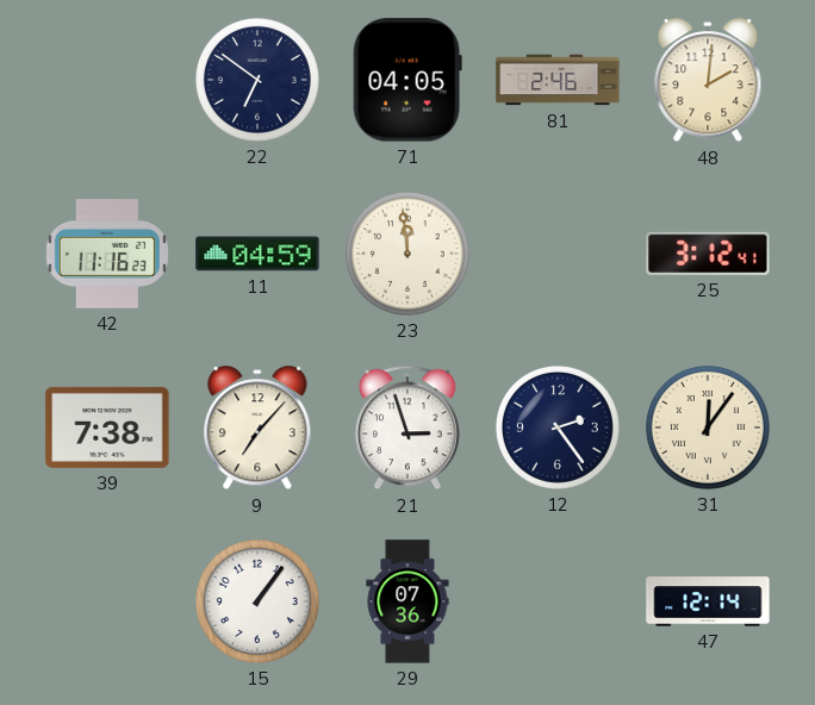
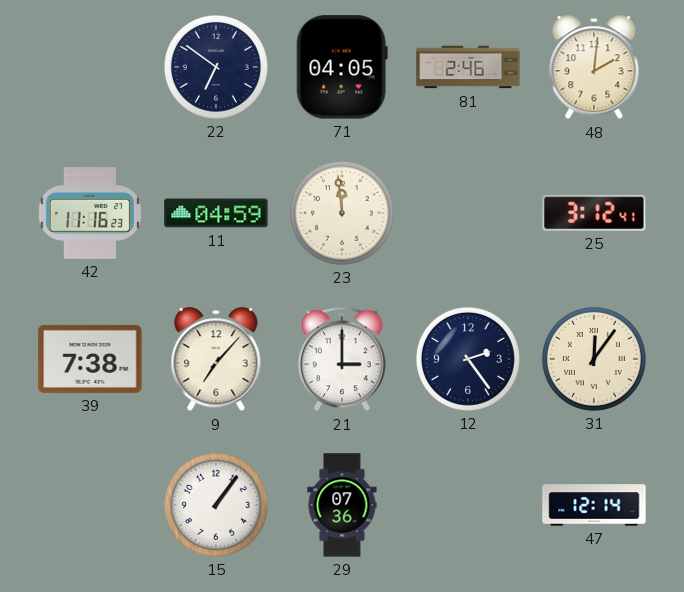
21: 2:57 -> 3:00
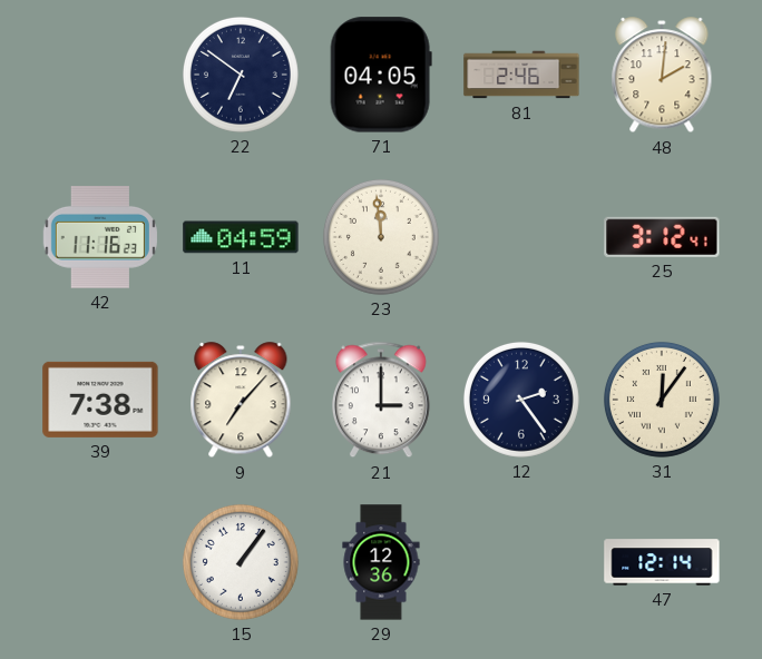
29: 07:36 -> 12:36
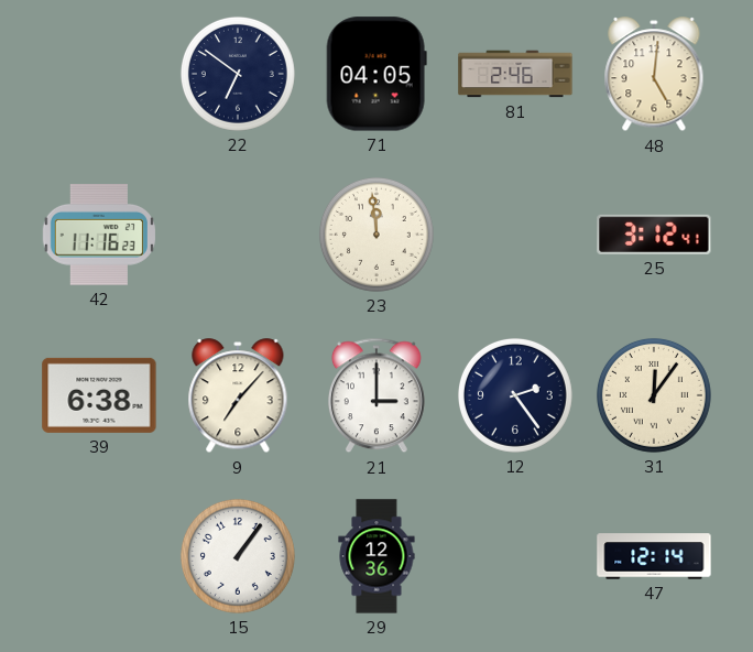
48: 2:01 -> 5:01
11: 04:59 -> none
39: 7:38 -> 6:38
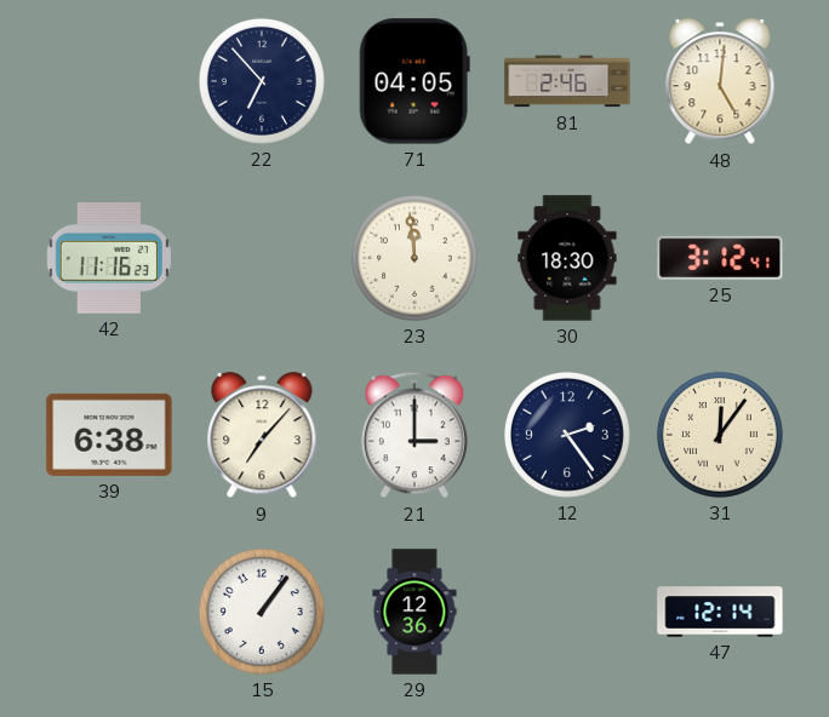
22: 6:51 -> 6:53
30: none -> 18:30
